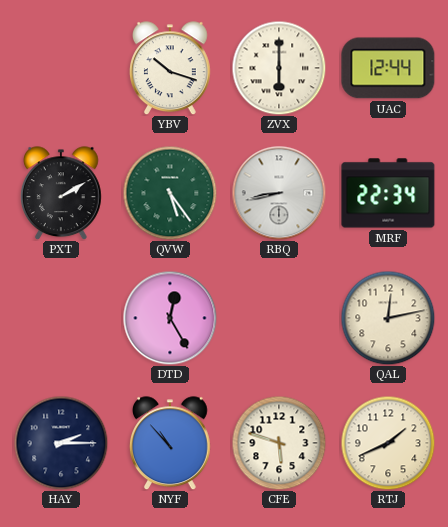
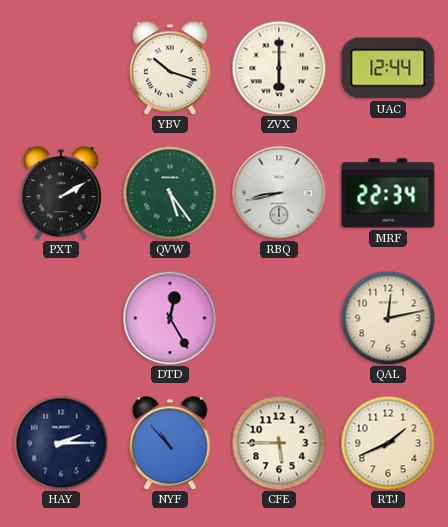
CFE: 5:48 -> 5:45
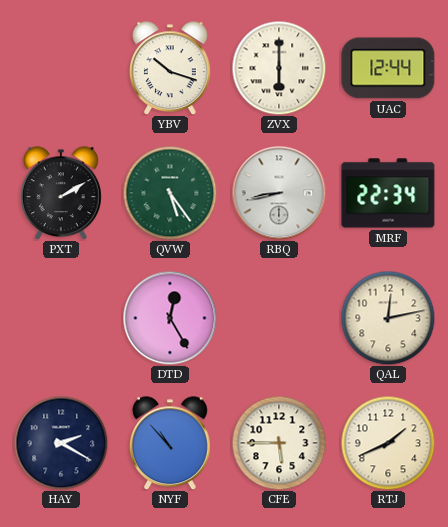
HAY: 2:15 -> 2:20
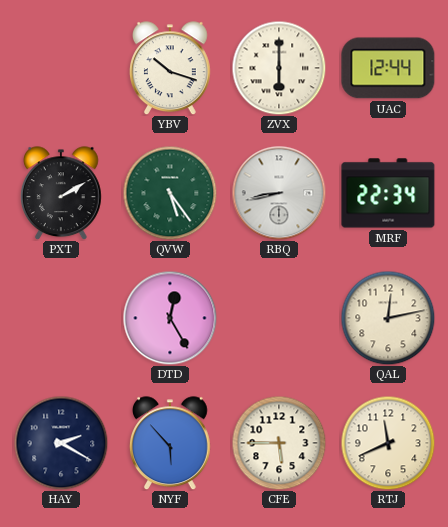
NYF: 10:53 -> 5:53
RTJ: 1:41 -> 11:41
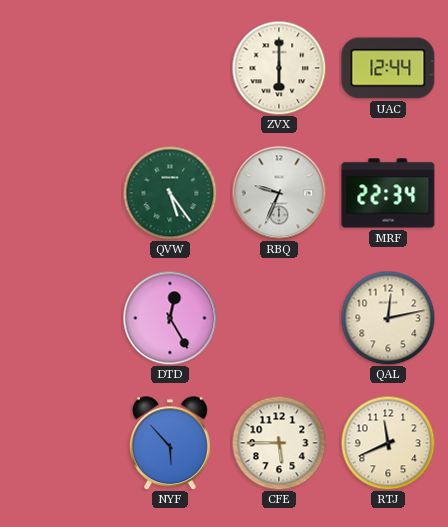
YBV: 10:18 -> none
PXT: 2:10 -> none
RBQ: 8:43 -> 9:34
HAY: 2:20 -> none
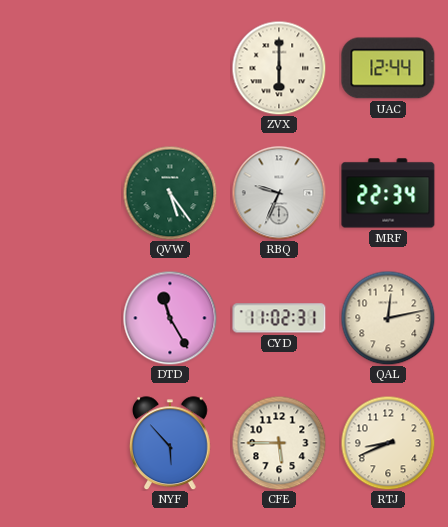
DTD: 12:25 -> 11:25
CYD: none -> 11:02
RTJ: 11:41 -> 8:41
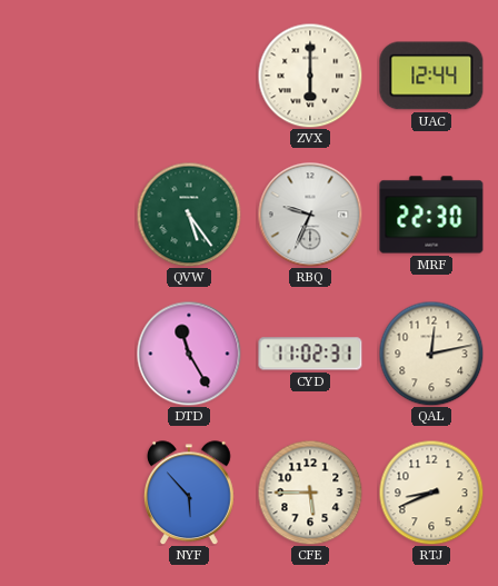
MRF: 22:34 -> 22:30
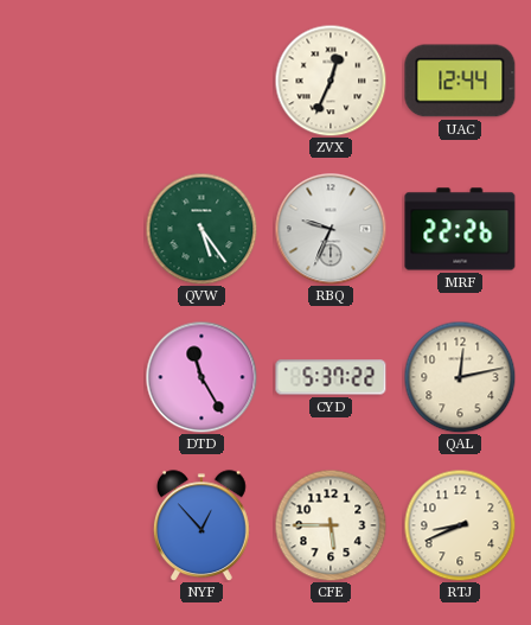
ZVX: 6:00 -> 12:34
MRF: 22:30 -> 22:26
CYD: 11:02 -> 5:37
NYF: 5:53 -> 12:53
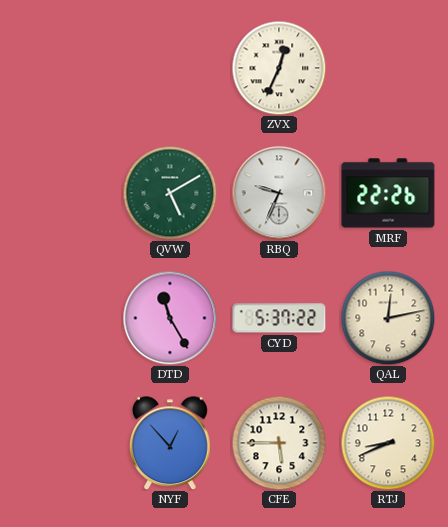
UAC: 12:44 -> none
QVW: 5:24 -> 5:10
